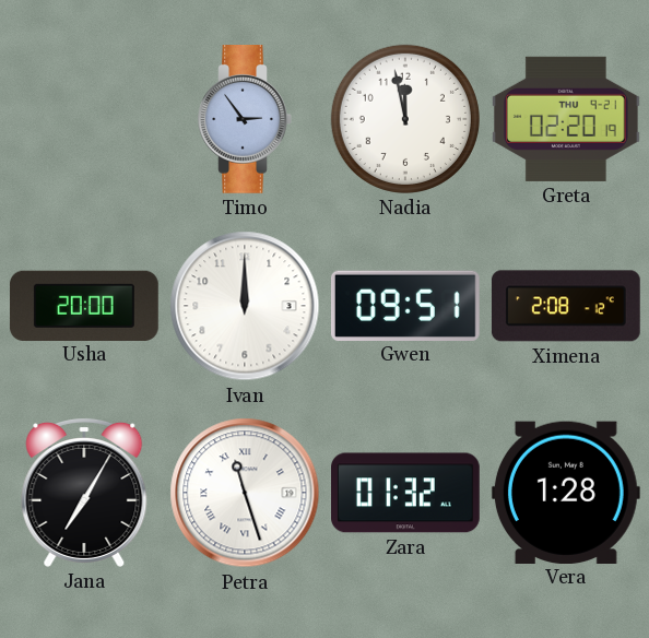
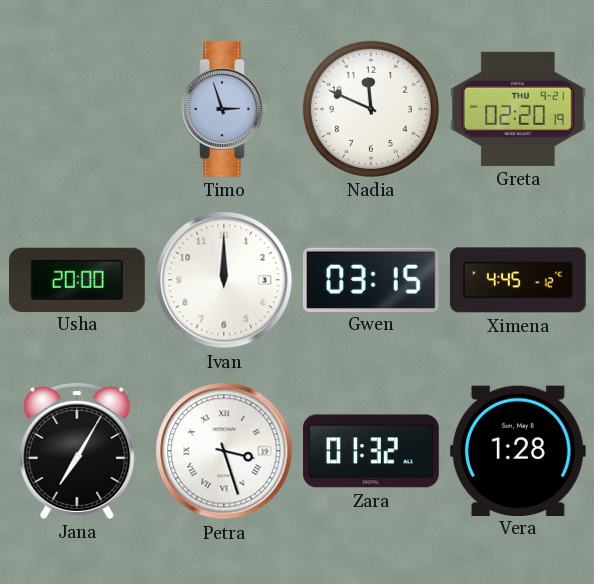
Timo: 2:54 -> 2:57
Nadia: 11:58 -> 11:49
Gwen: 09:51 -> 03:15
Ximena: 2:08 -> 4:45
Petra: 11:27 -> 3:27
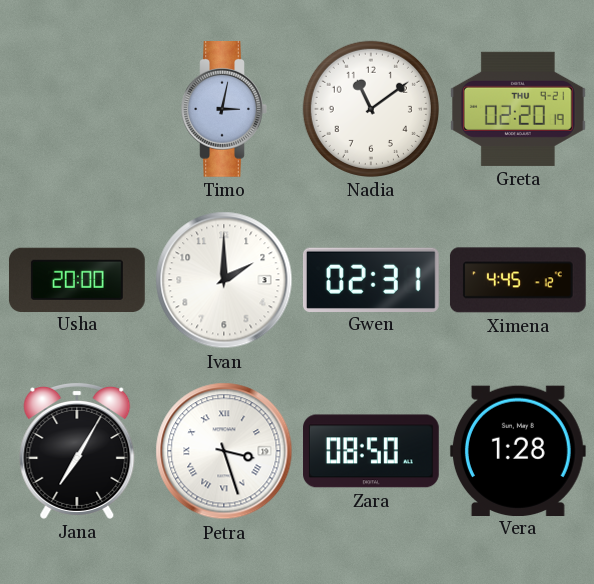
Timo: 2:57 -> 3:02
Nadia: 11:49 -> 11:09
Ivan: 12:00 -> 2:00
Gwen: 03:15 -> 02:31
Zara: 01:32 -> 08:50
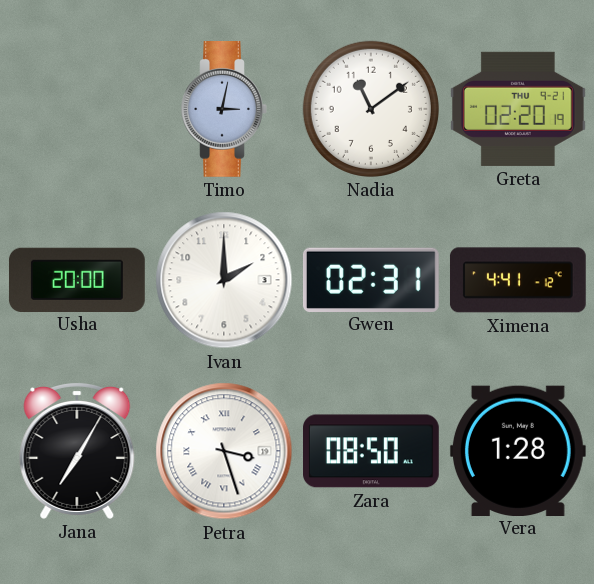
Ximena: 4:45 -> 4:41
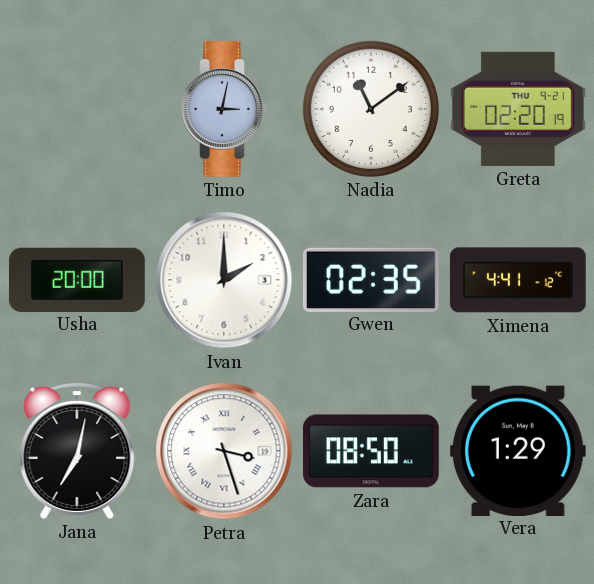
Gwen: 02:31 -> 02:35
Jana: 7:05 -> 7:02
Vera: 1:28 -> 1:29
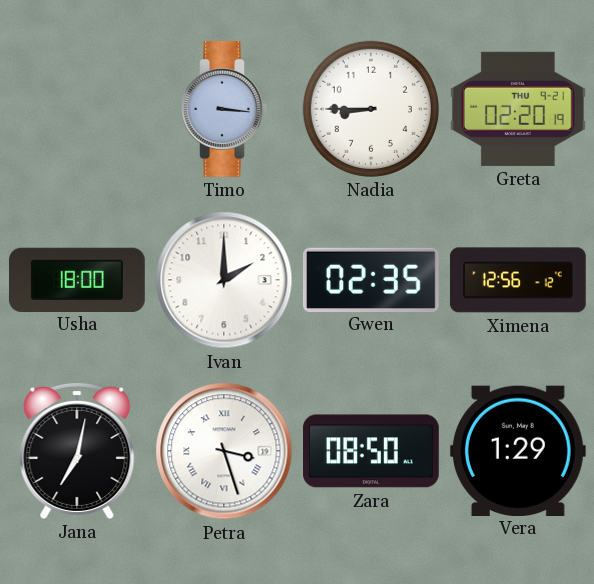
Timo: 3:02 -> 3:16
Nadia: 11:09 -> 8:45
Usha: 20:00 -> 18:00
Ximena: 4:41 -> 12:56
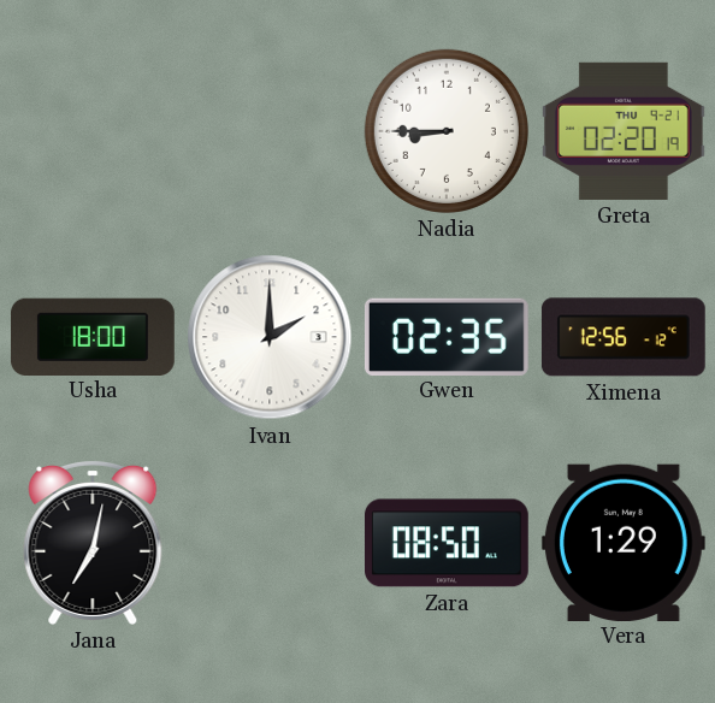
Timo: 3:16 -> none
Petra: 3:27 -> none
